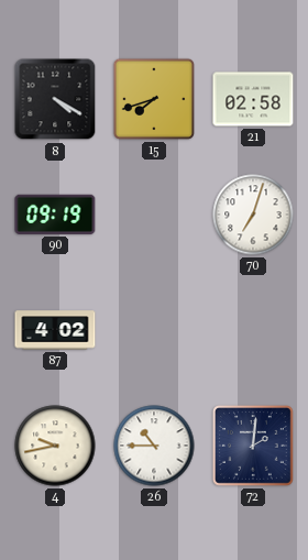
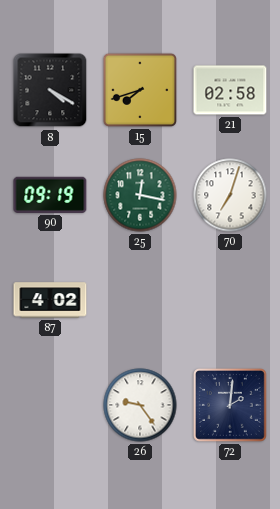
25: none -> 12:17
4: 9:43 -> none
26: 10:45 -> 9:24
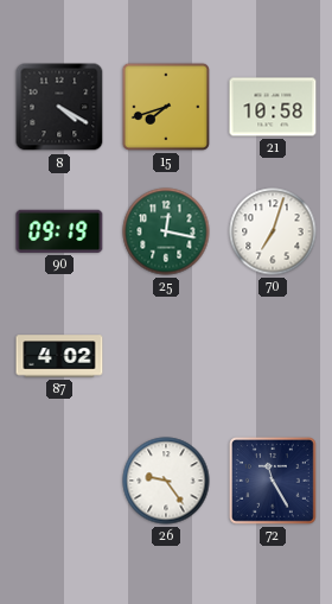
21: 02:58 -> 10:58
72: 2:01 -> 11:25
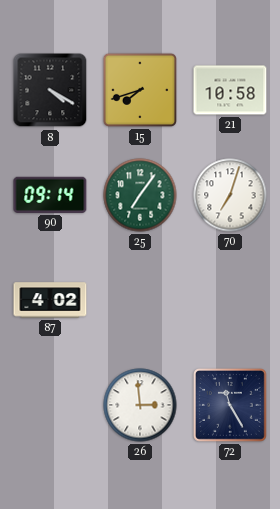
90: 09:19 -> 09:14
25: 12:17 -> 7:06
26: 9:24 -> 2:59
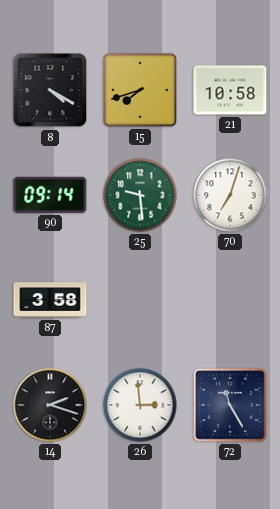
25: 7:06 -> 9:29
87: 4:02 -> 3:58
14: none -> 2:18
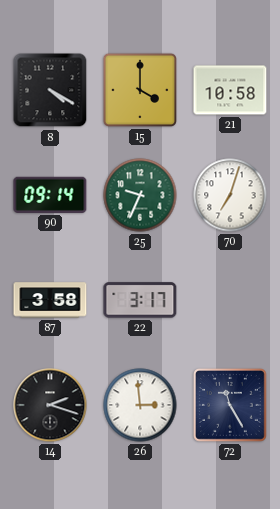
15: 7:42 -> 4:00
25: 9:29 -> 9:34
22: none -> 3:17
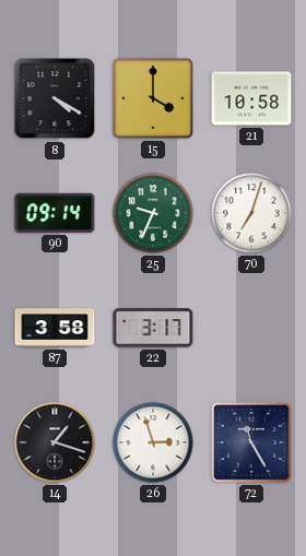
14: 2:18 -> 1:18
26: 2:59 -> 2:57
